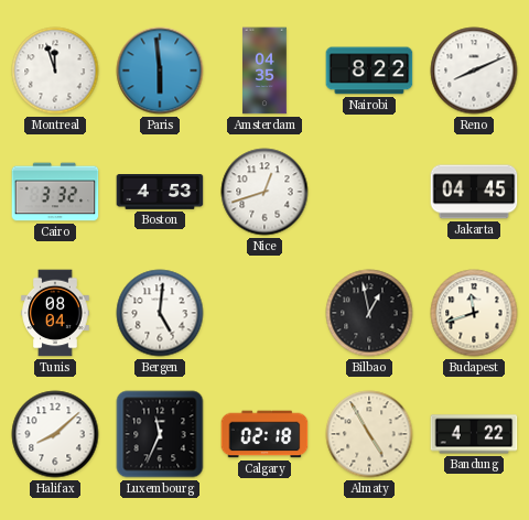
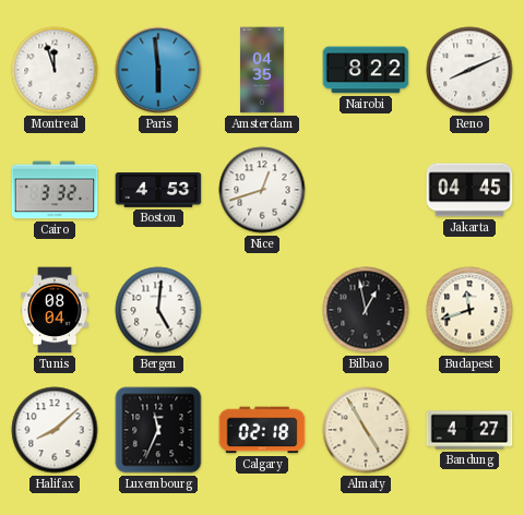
Bandung: 4:22 -> 4:27
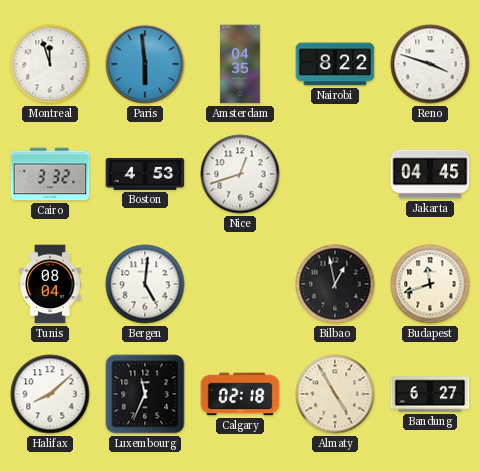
Reno: 8:11 -> 3:48
Bandung: 4:27 -> 6:27
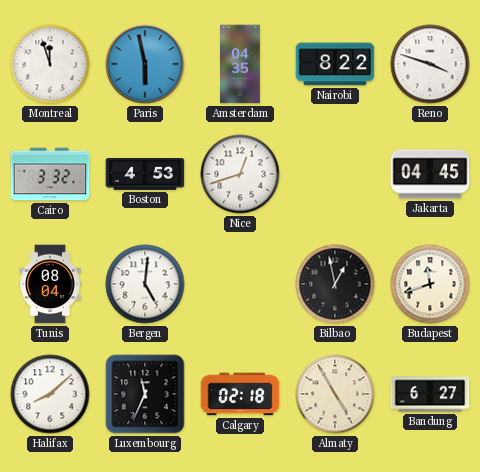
Paris: 5:59 -> 5:58
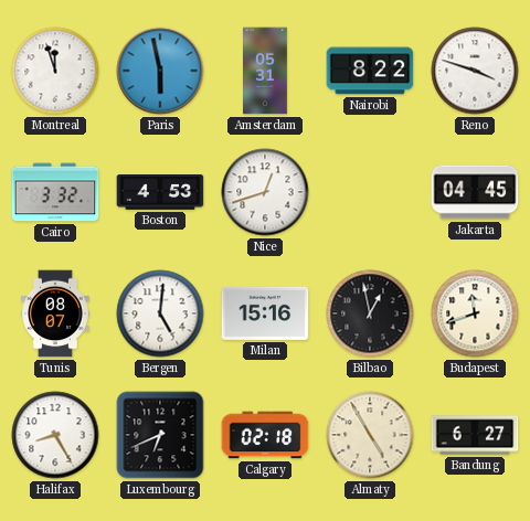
Amsterdam: 04:35 -> 05:31
Tunis: 08:04 -> 08:07
Milan: none -> 15:16
Halifax: 8:08 -> 8:25
Luxembourg: 11:34 -> 6:41
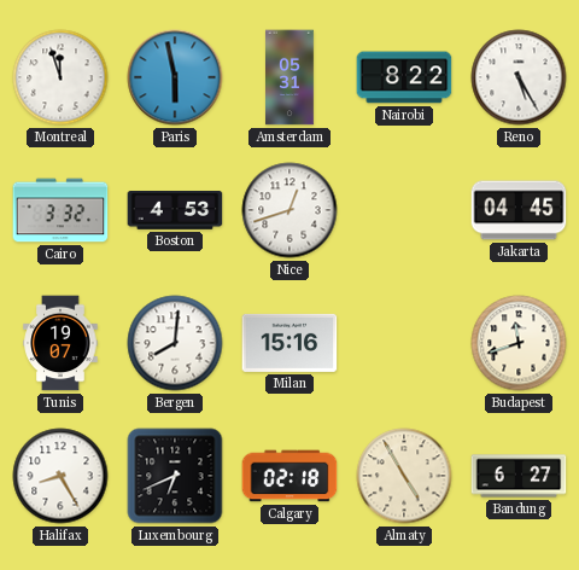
Reno: 3:48 -> 5:25
Tunis: 08:07 -> 19:07
Bergen: 5:01 -> 8:01
Bilbao: 12:58 -> none
